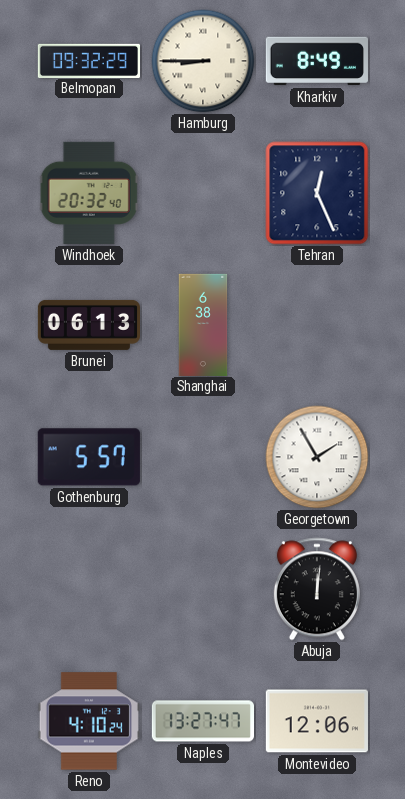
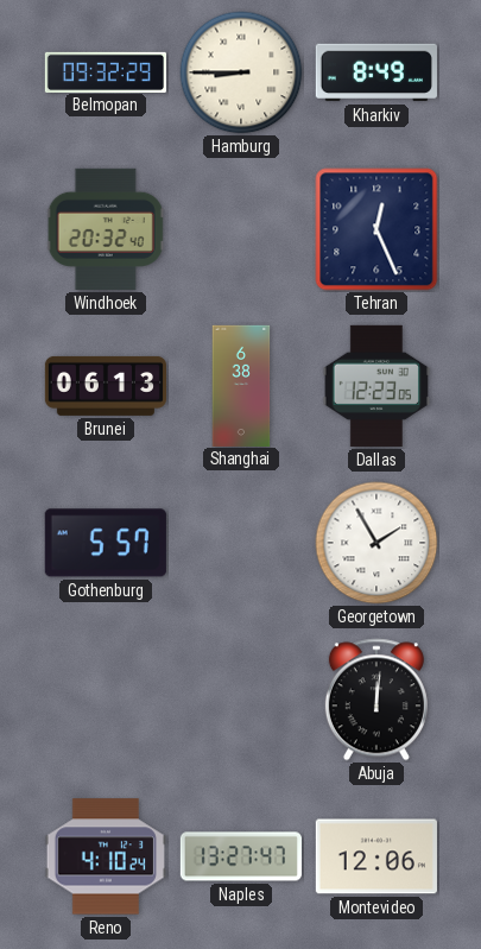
Dallas: none -> 12:23
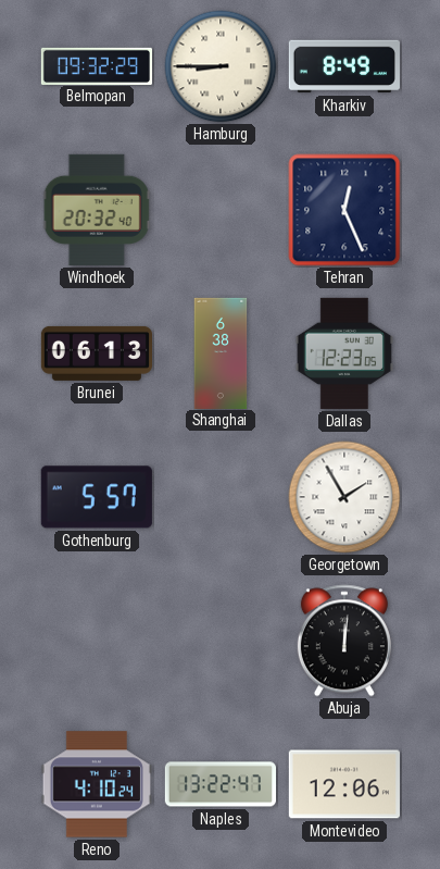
Naples: 13:27 -> 13:22
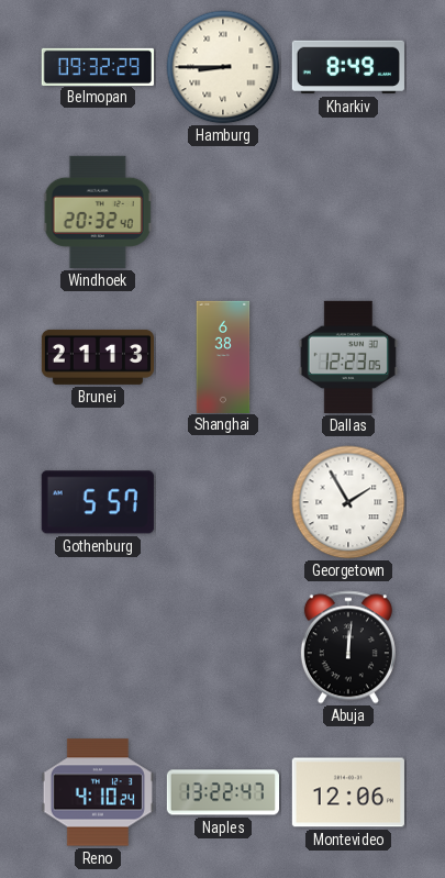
Tehran: 12:26 -> none
Brunei: 06:13 -> 21:13
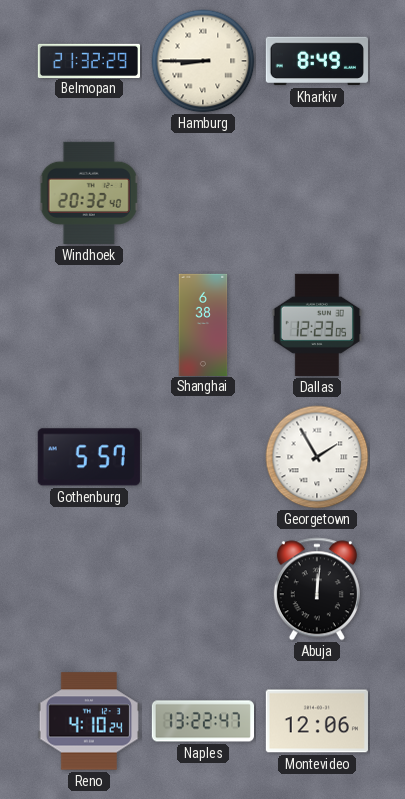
Belmopan: 09:32 -> 21:32
Brunei: 21:13 -> none
